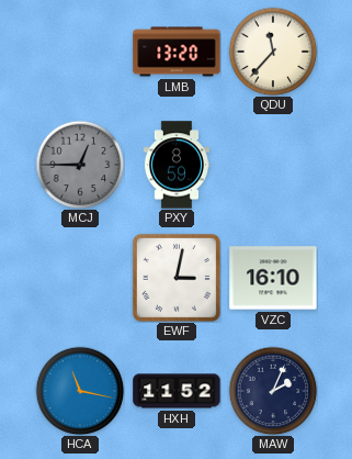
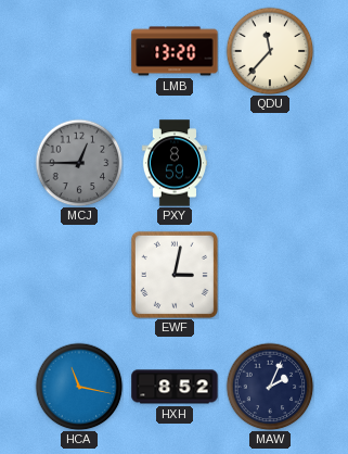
VZC: 16:10 -> none
HXH: 11:52 -> 8:52
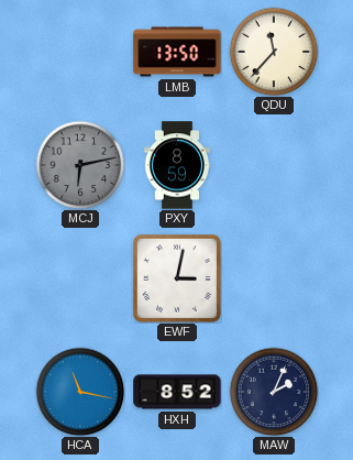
LMB: 13:20 -> 13:50
MCJ: 12:45 -> 6:13
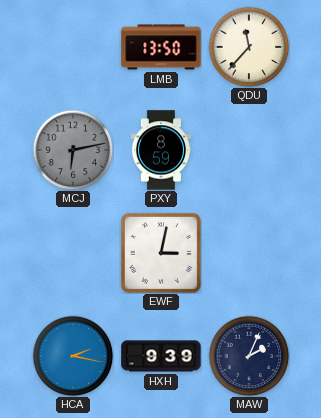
HCA: 11:17 -> 2:17
HXH: 8:52 -> 9:39
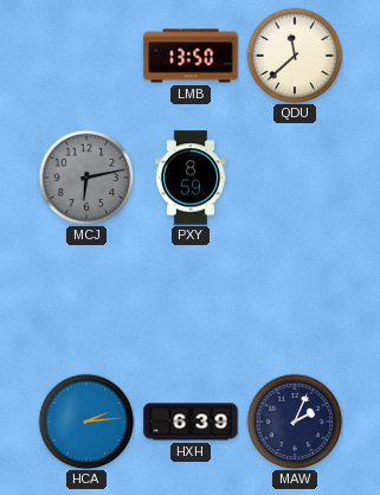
QDU: 11:37 -> 11:38
EWF: 3:02 -> none
HCA: 2:17 -> 2:14
HXH: 9:39 -> 6:39
